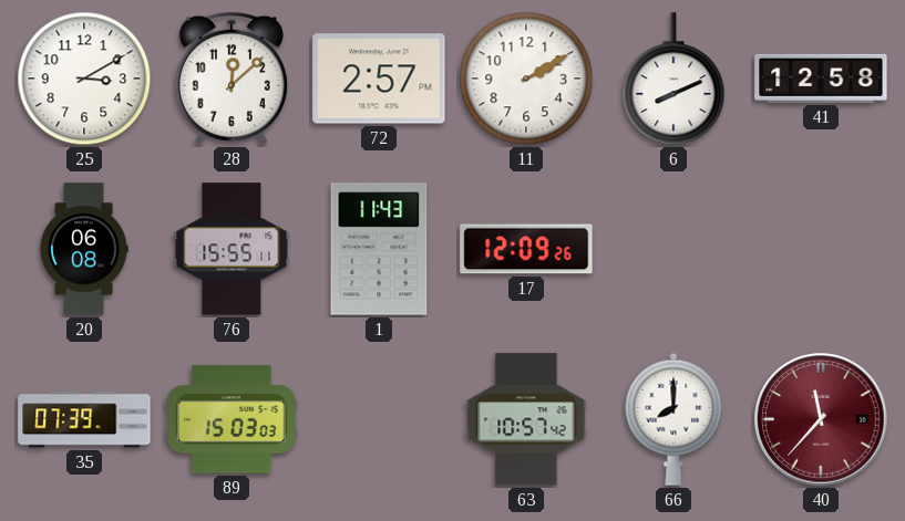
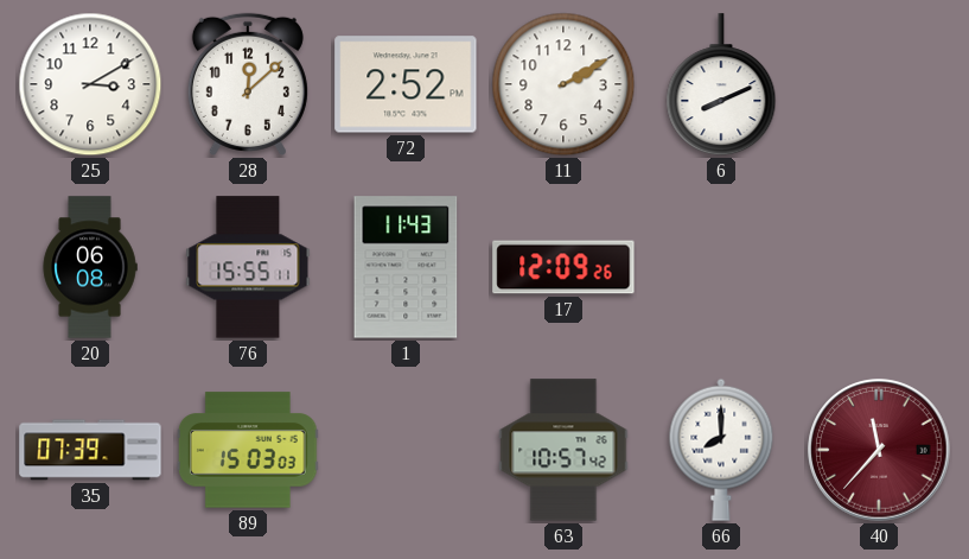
72: 2:57 -> 2:52
41: 12:58 -> none
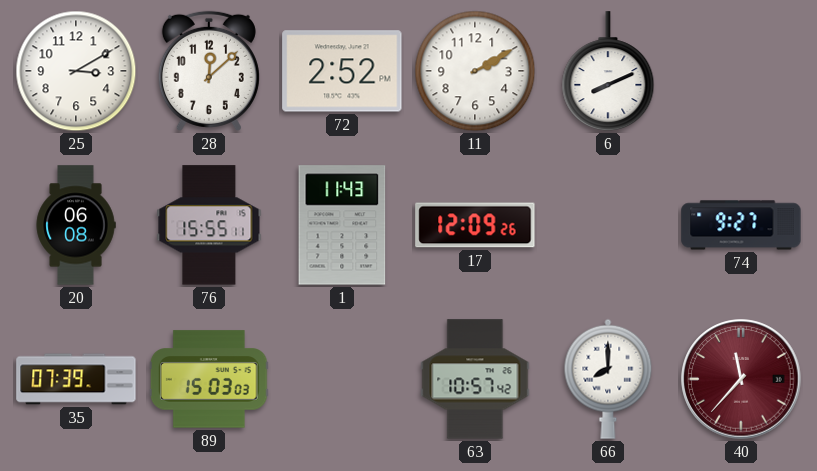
74: none -> 9:27
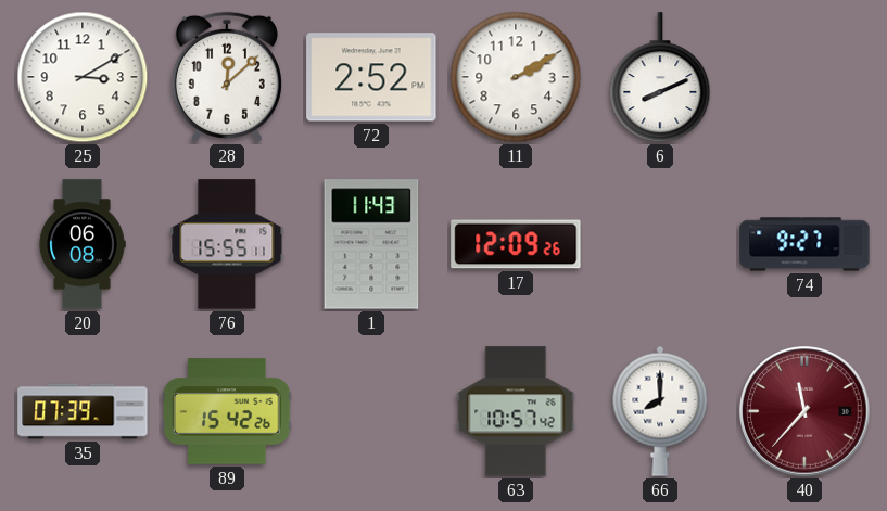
89: 15:03 -> 15:42
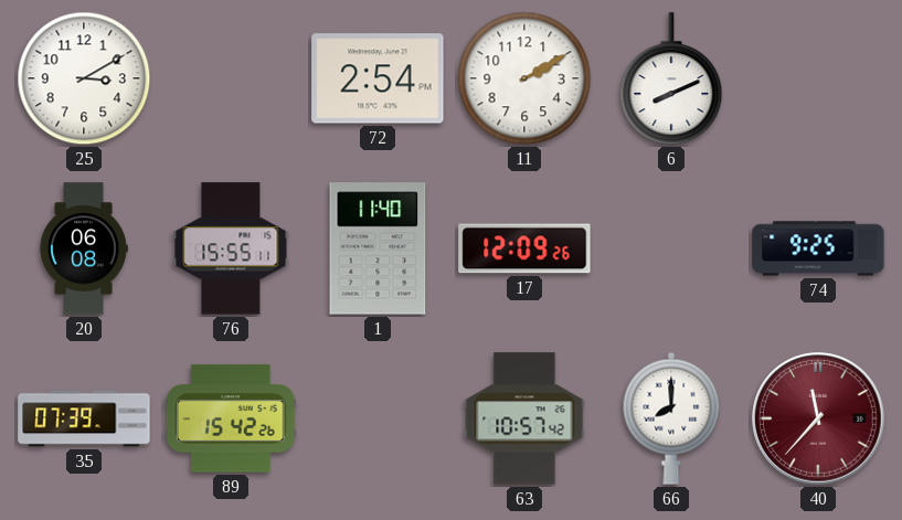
28: 12:08 -> none
72: 2:52 -> 2:54
1: 11:43 -> 11:40
74: 9:27 -> 9:25
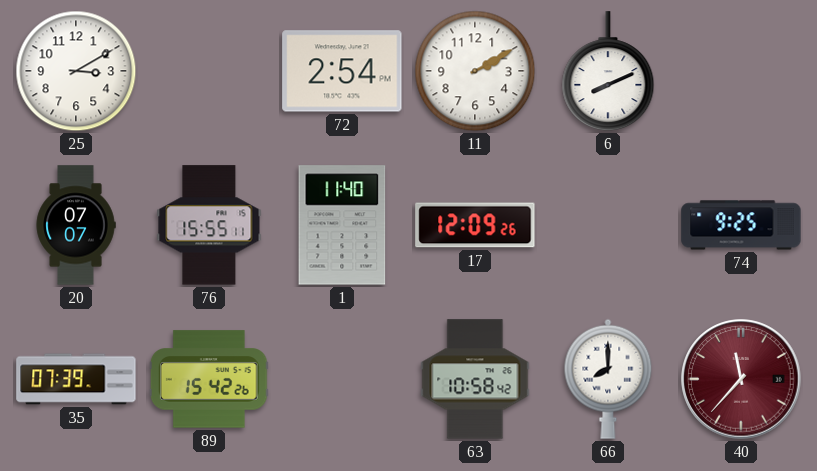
20: 06:08 -> 07:07
63: 10:57 -> 10:58
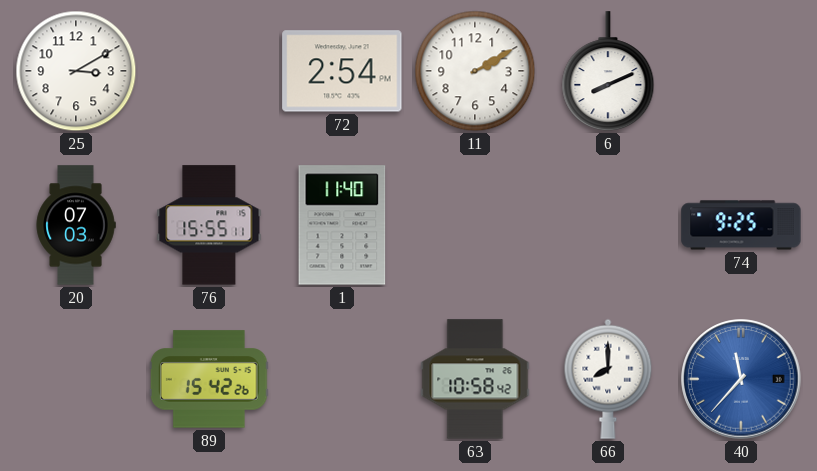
20: 07:07 -> 07:03
17: 12:09 -> none
35: 07:39 -> none
40 dial: burgundy -> blue
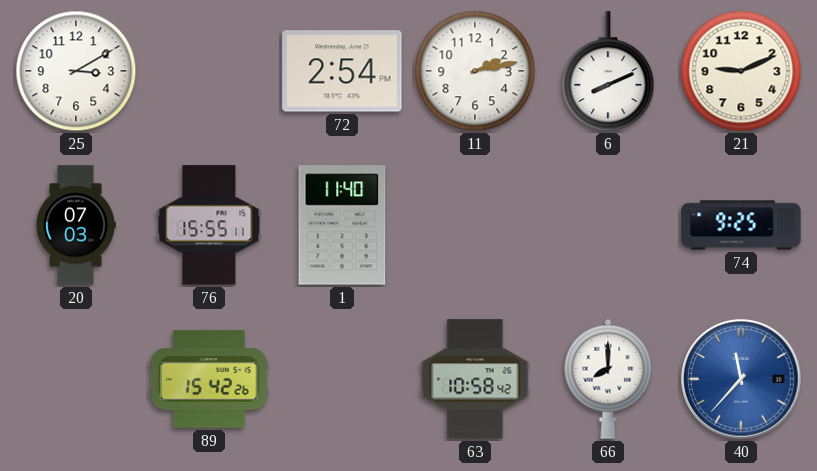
11: 2:10 -> 2:13
21: none -> 9:11
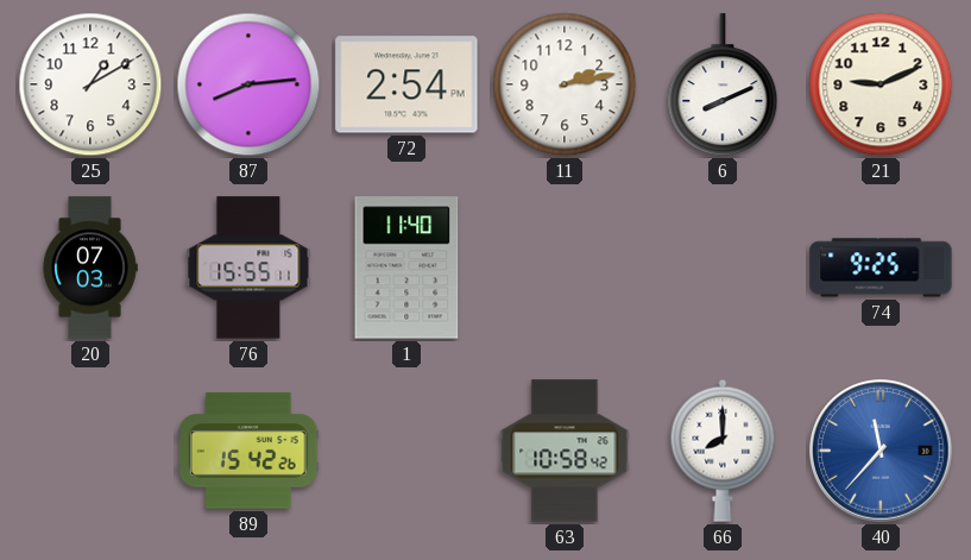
25: 3:10 -> 1:10
87: none -> 8:14
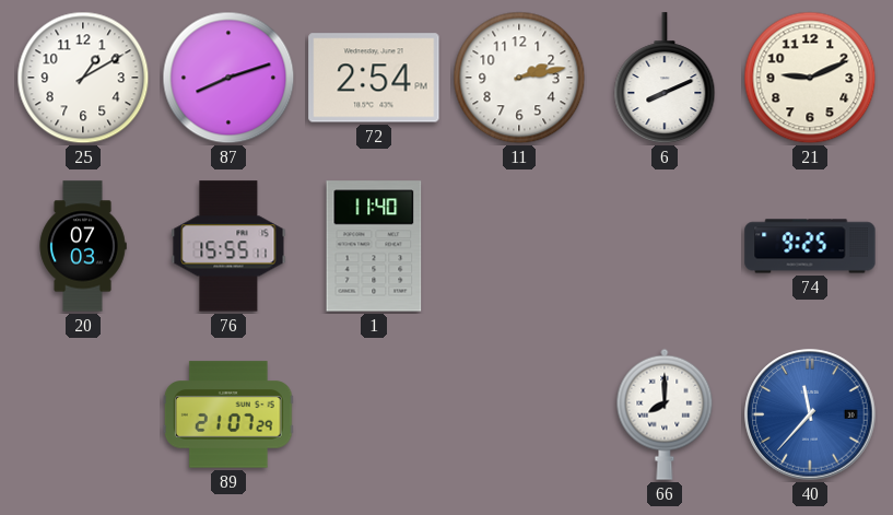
87: 8:14 -> 8:12
89: 15:42 -> 21:07
63: 10:58 -> none
